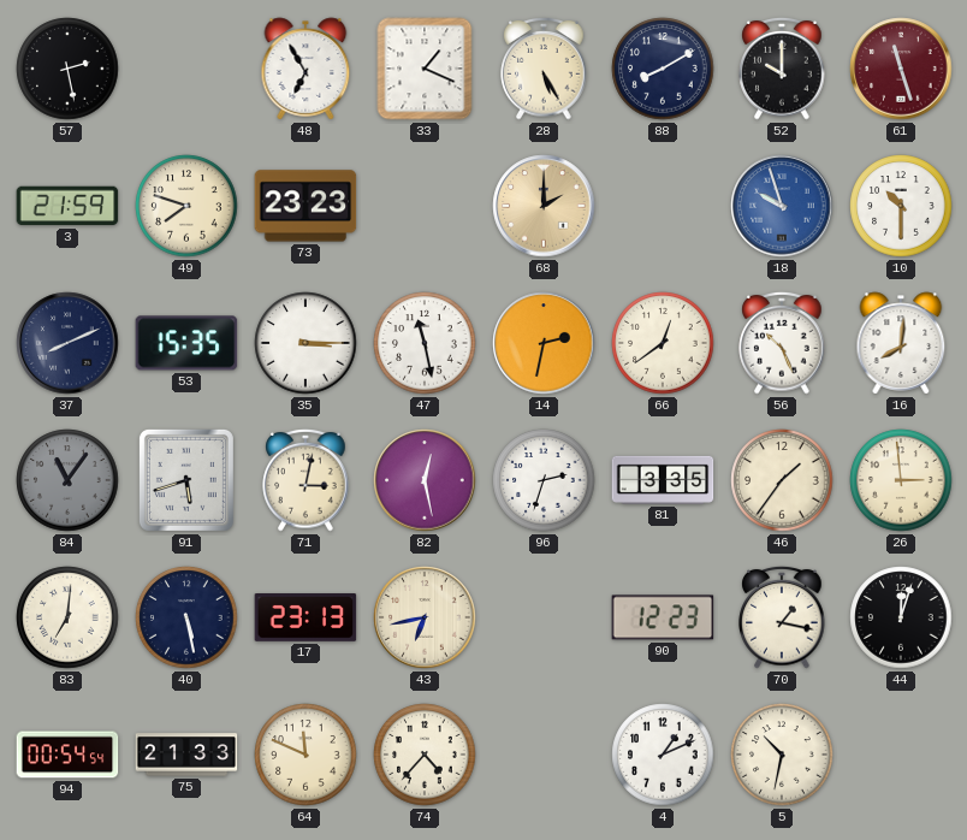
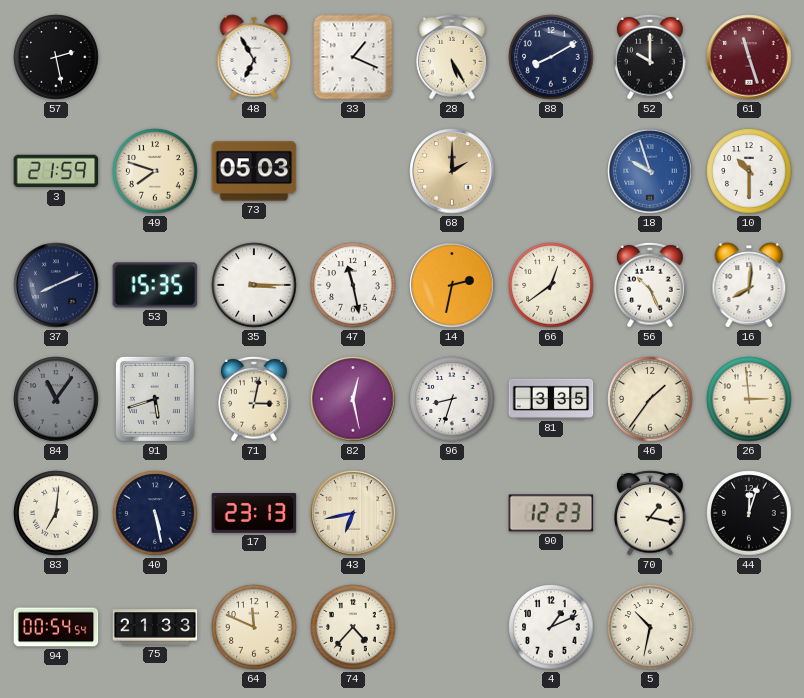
73: 23:23 -> 05:03
96: 2:33 -> 8:33
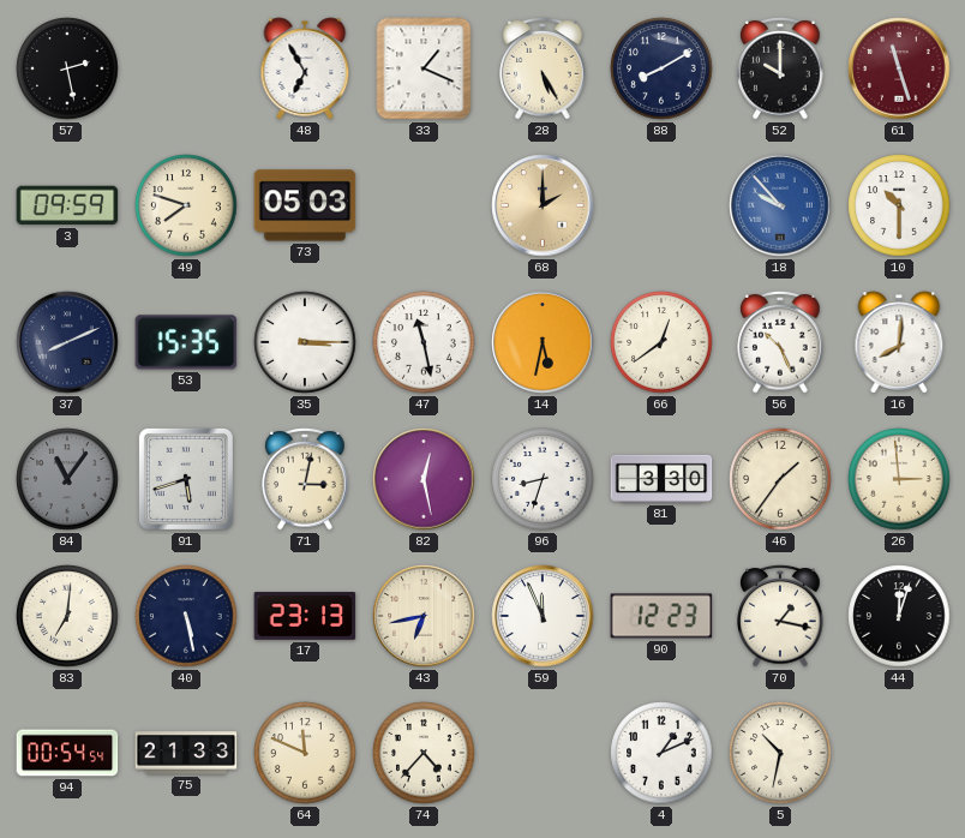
3: 21:59 -> 09:59
18: 9:57 -> 9:53
14: 2:32 -> 5:32
81: 3:35 -> 3:30
59: none -> 11:56
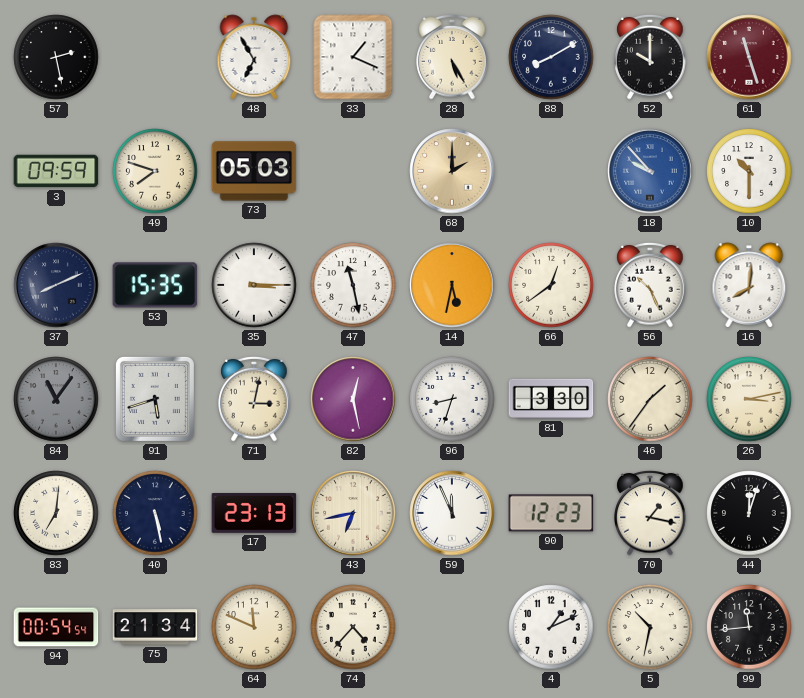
26: 2:59 -> 3:13
75: 21:33 -> 21:34
99: none -> 11:44
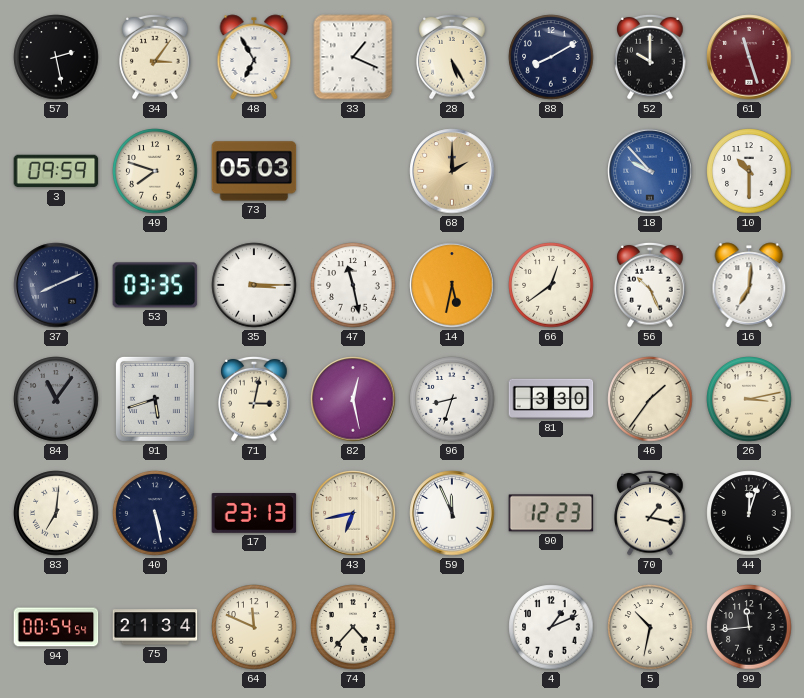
34: none -> 3:06
53: 15:35 -> 03:35
16: 8:01 -> 7:01
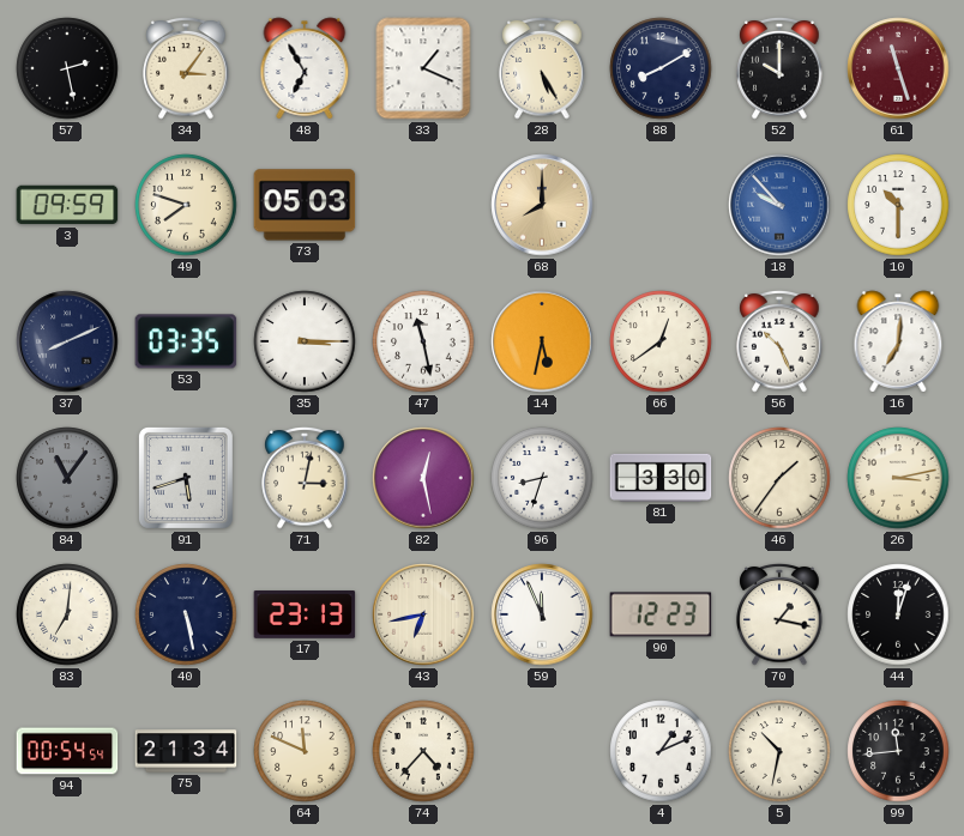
68: 2:00 -> 8:00
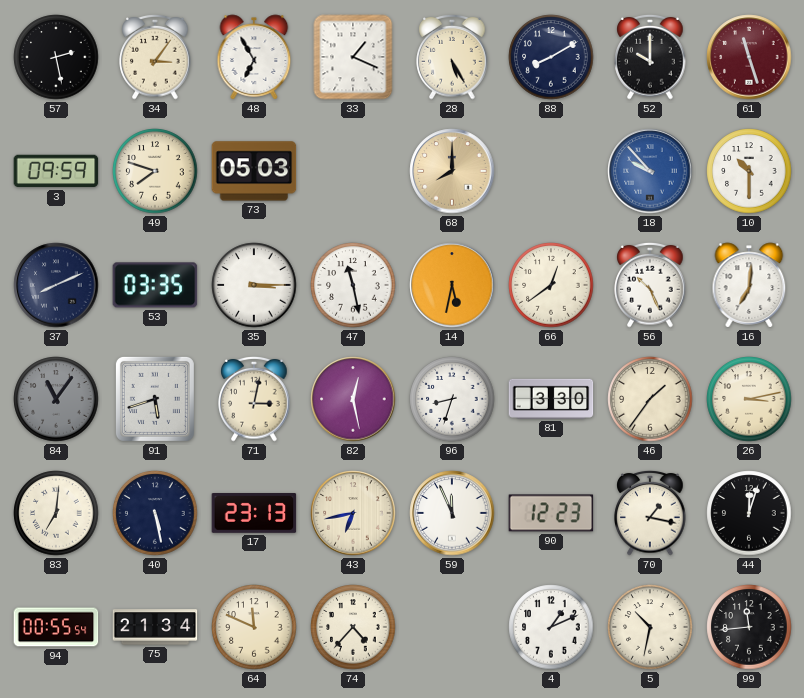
94: 00:54 -> 00:55
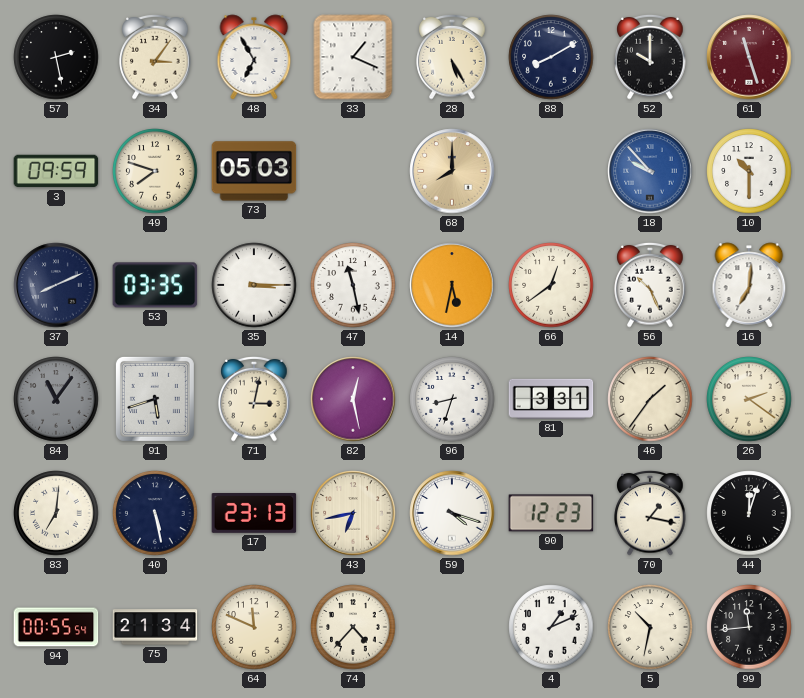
81: 3:30 -> 3:31
26: 3:13 -> 2:21
59: 11:56 -> 4:18
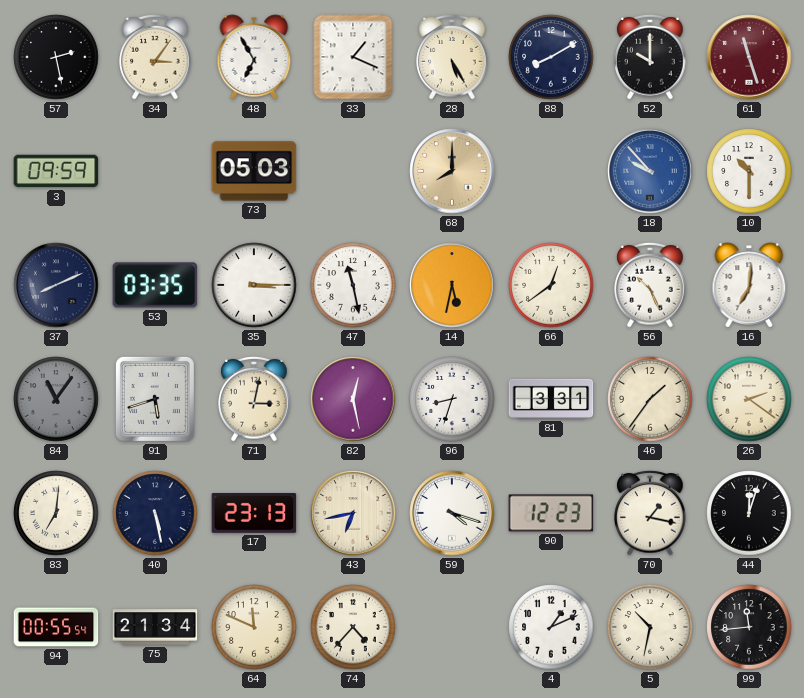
49: 7:48 -> none
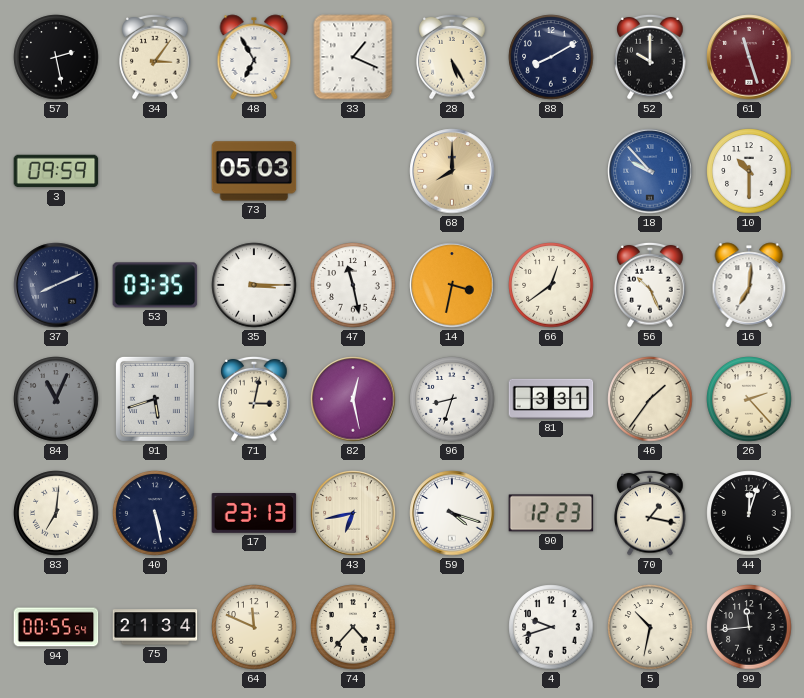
14: 5:32 -> 3:32
84: 11:06 -> 11:04
26: 2:21 -> 2:23
4: 1:11 -> 9:42
